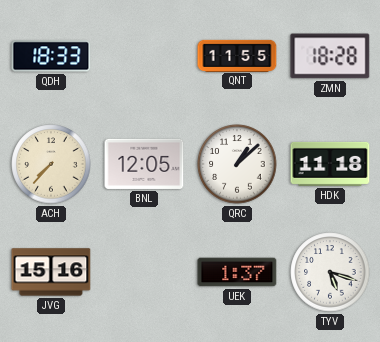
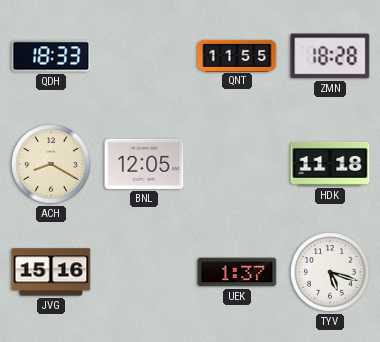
ACH: 7:37 -> 8:20
QRC: 1:08 -> none
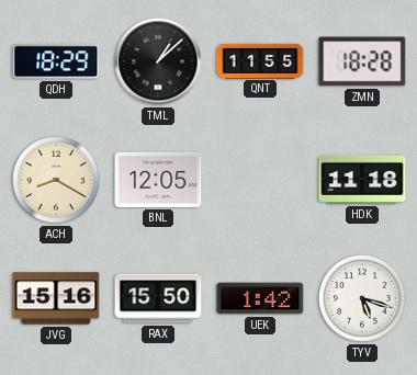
QDH: 18:33 -> 18:29
TML: none -> 1:08
RAX: none -> 15:50
UEK: 1:37 -> 1:42
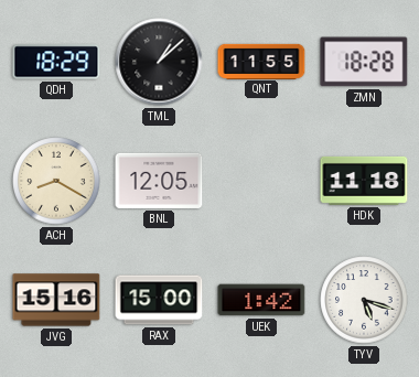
RAX: 15:50 -> 15:00
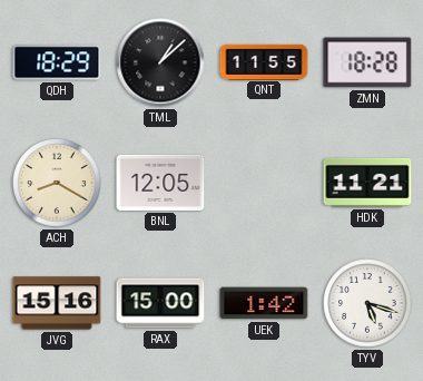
HDK: 11:18 -> 11:21
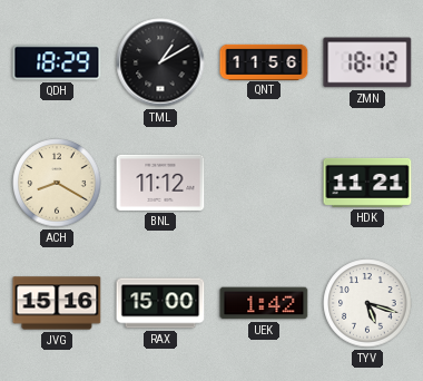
TML: 1:08 -> 1:10
QNT: 11:55 -> 11:56
ZMN: 18:28 -> 18:12
BNL: 12:05 -> 11:12
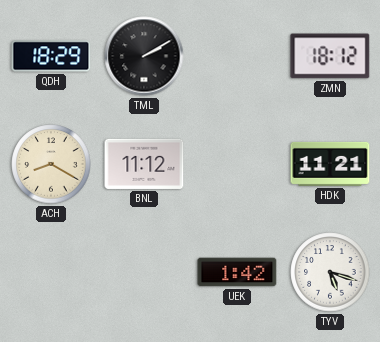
TML: 1:10 -> 2:10
QNT: 11:56 -> none
JVG: 15:16 -> none
RAX: 15:00 -> none
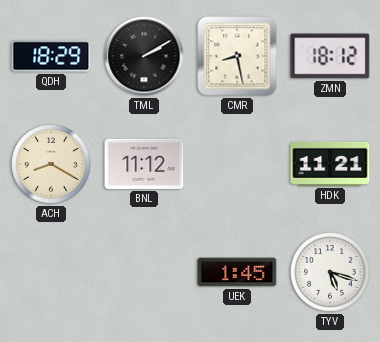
CMR: none -> 8:28
UEK: 1:42 -> 1:45
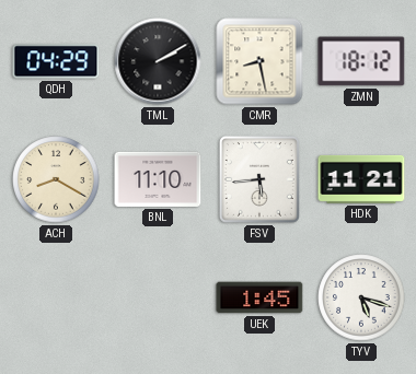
QDH: 18:29 -> 04:29
BNL: 11:12 -> 11:10
FSV: none -> 5:44
